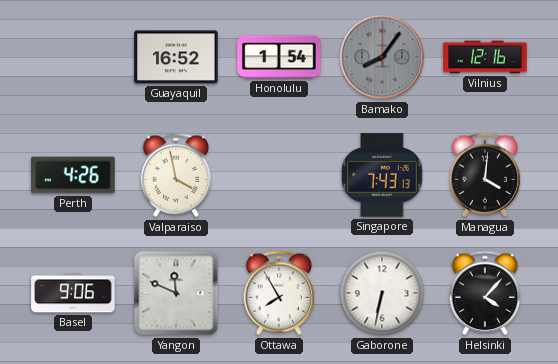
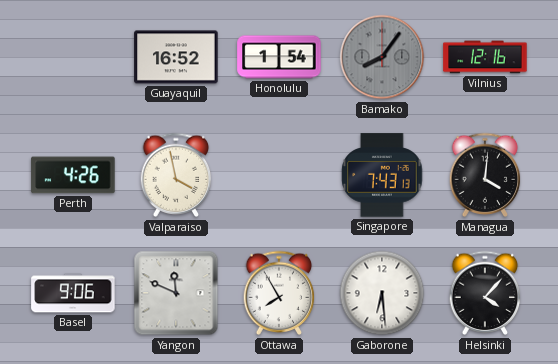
Gaborone: 6:32 -> 6:29
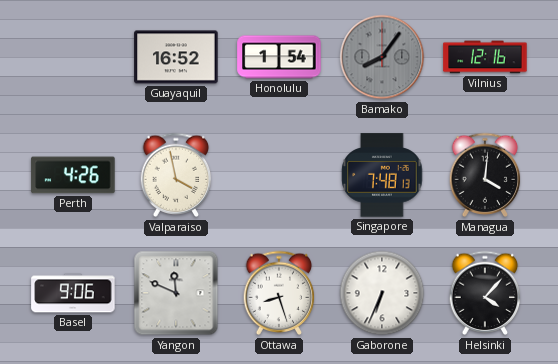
Singapore: 7:43 -> 7:48
Ottawa: 7:55 -> 8:27
Gaborone: 6:29 -> 6:34
